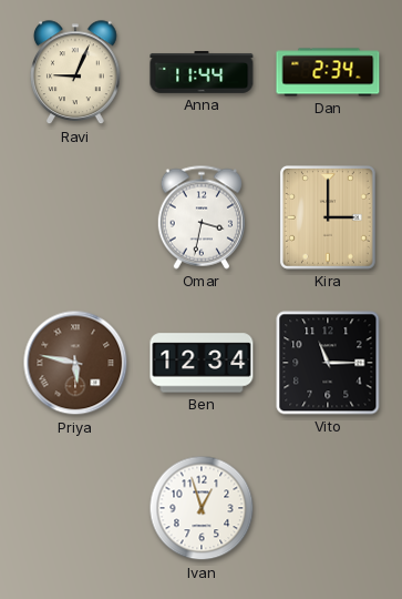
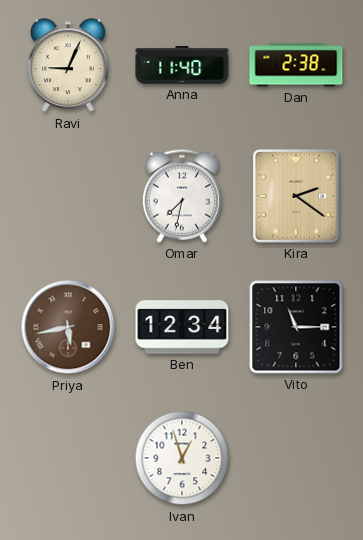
Anna: 11:44 -> 11:40
Dan: 2:34 -> 2:38
Omar: 3:32 -> 7:32
Kira: 3:00 -> 2:21
Priya: 5:47 -> 5:43
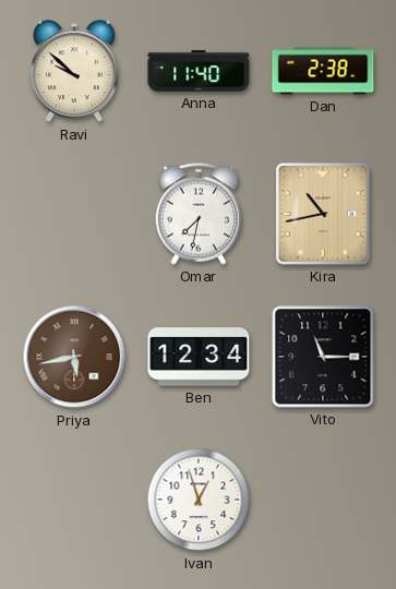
Ravi: 9:04 -> 9:52
Kira: 2:21 -> 10:43
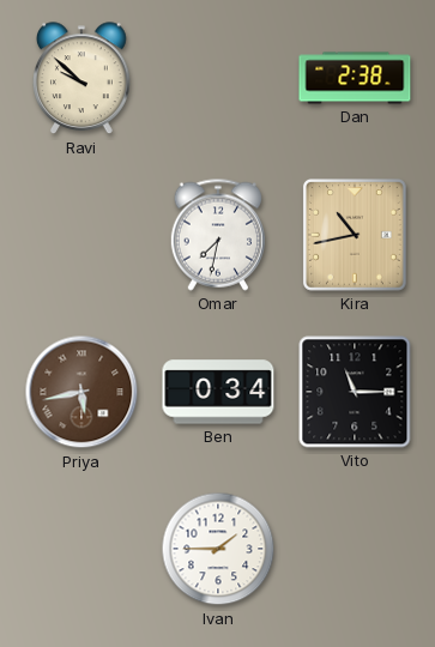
Anna: 11:40 -> none
Ben: 12:34 -> 0:34
Ivan: 12:57 -> 1:45
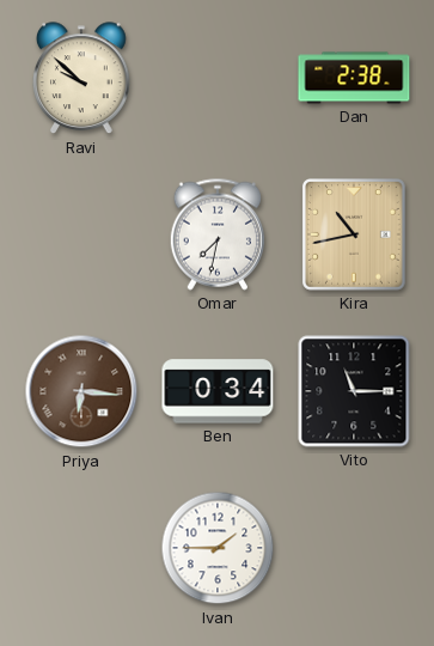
Priya: 5:43 -> 6:16
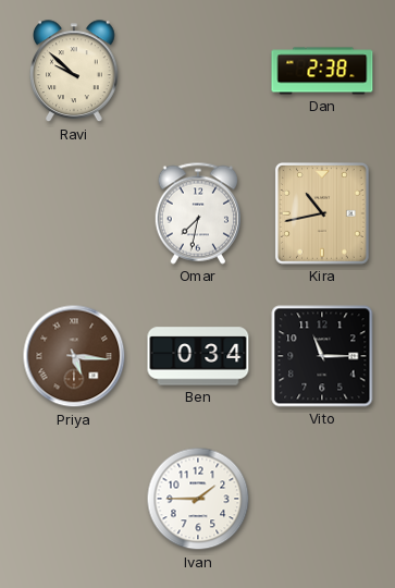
Priya: 6:16 -> 5:16
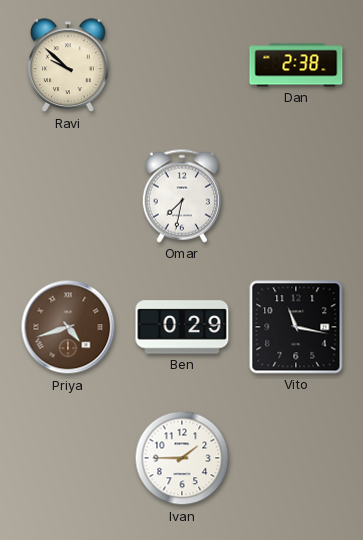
Kira: 10:43 -> none
Priya: 5:16 -> 4:42
Ben: 0:34 -> 0:29
Vito: 11:15 -> 11:17
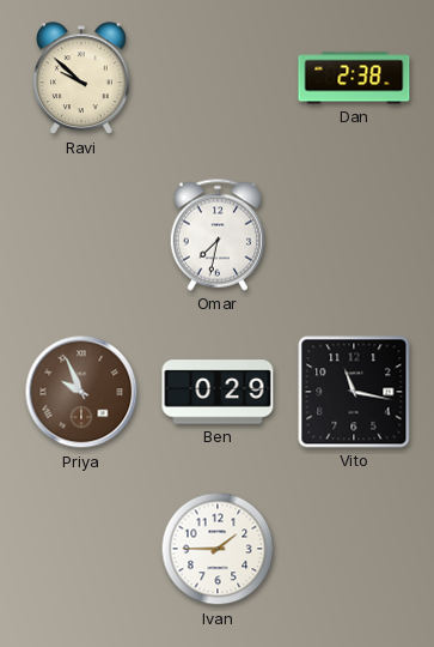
Priya: 4:42 -> 9:56
